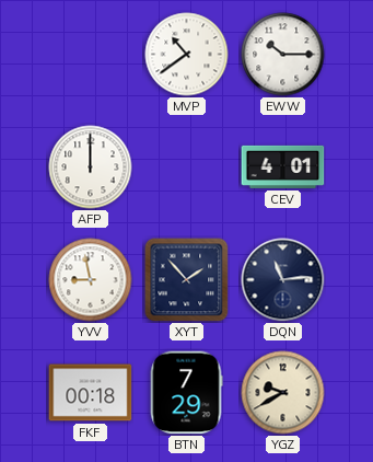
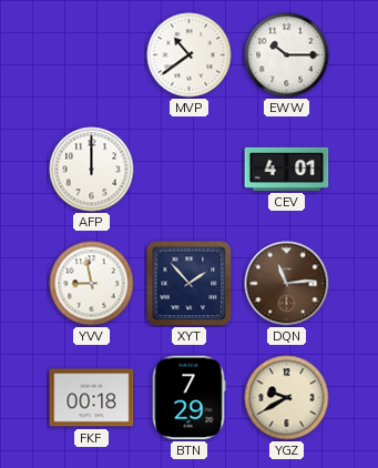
DQN dial: navy -> brown
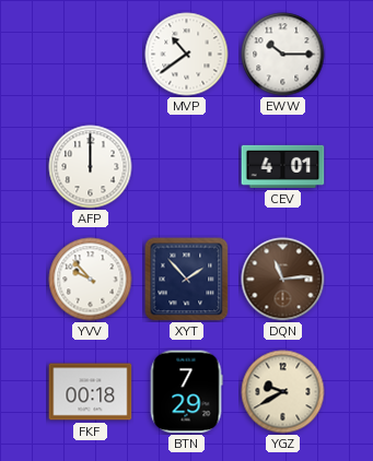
YVV: 8:58 -> 9:53
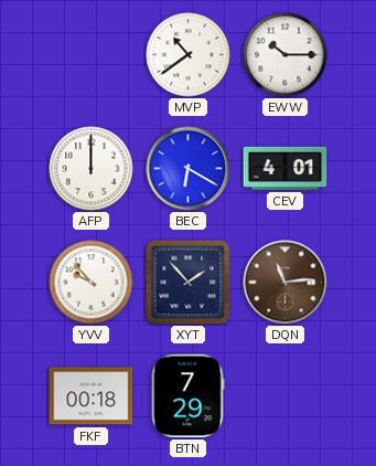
BEC: none -> 6:20
YGZ: 9:40 -> none
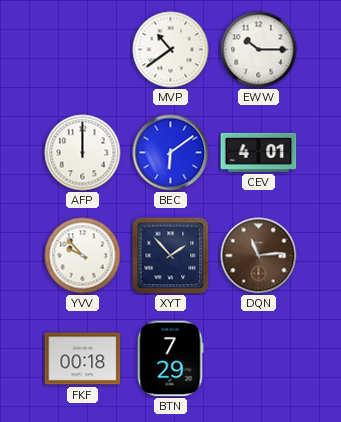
BEC: 6:20 -> 6:09
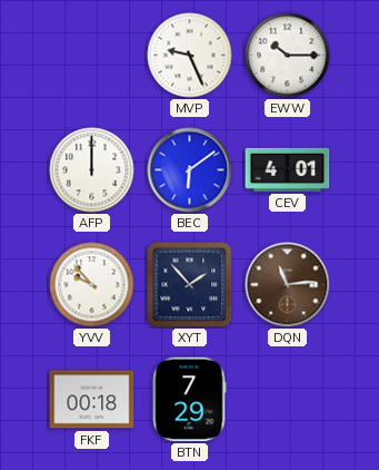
MVP: 10:39 -> 9:26
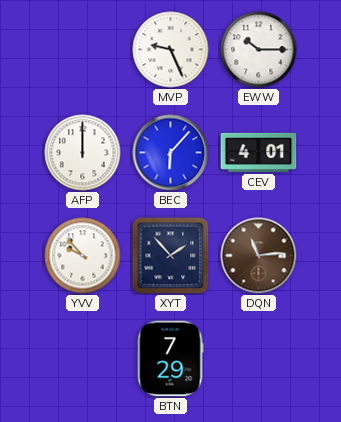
BEC: 6:09 -> 6:07
FKF: 00:18 -> none
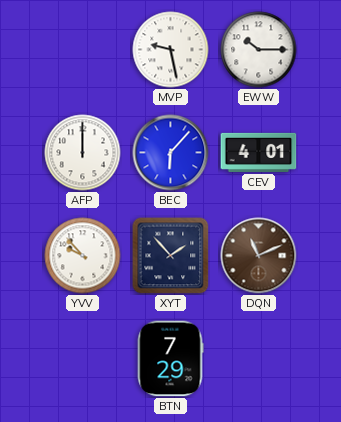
MVP: 9:26 -> 9:28
DQN: 11:14 -> 11:11
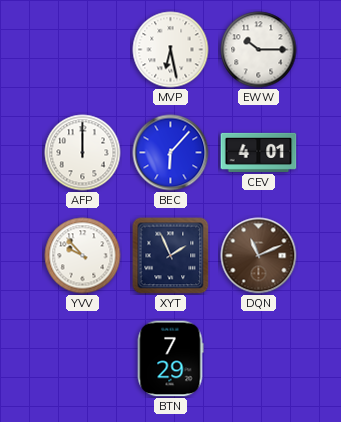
MVP: 9:28 -> 6:28
XYT: 1:53 -> 1:56
